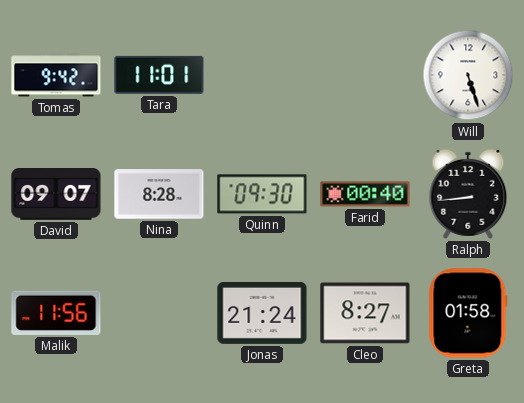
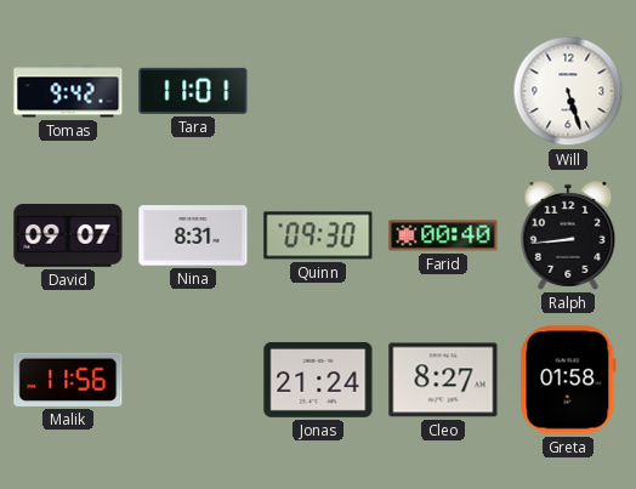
Nina: 8:28 -> 8:31
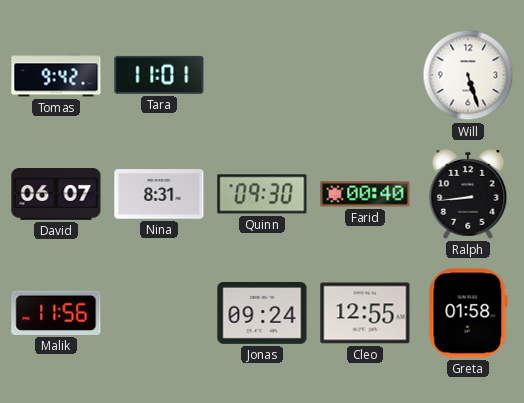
David: 09:07 -> 06:07
Jonas: 21:24 -> 09:24
Cleo: 8:27 -> 12:55
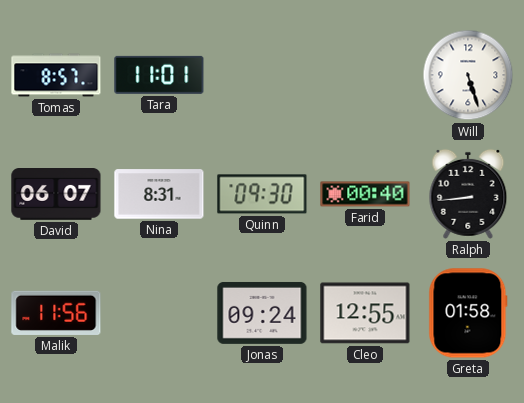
Tomas: 9:42 -> 8:57
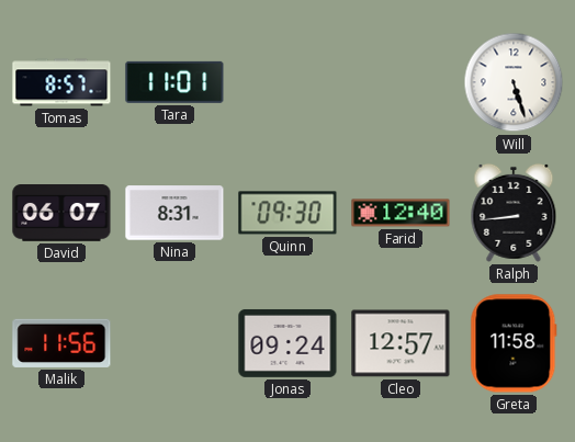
Farid: 00:40 -> 12:40
Cleo: 12:55 -> 12:57
Greta: 01:58 -> 11:58
